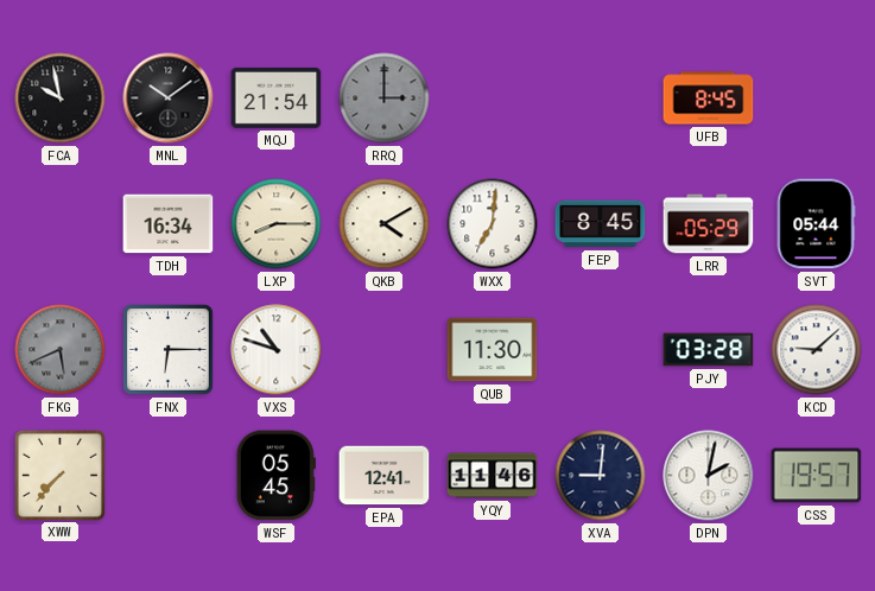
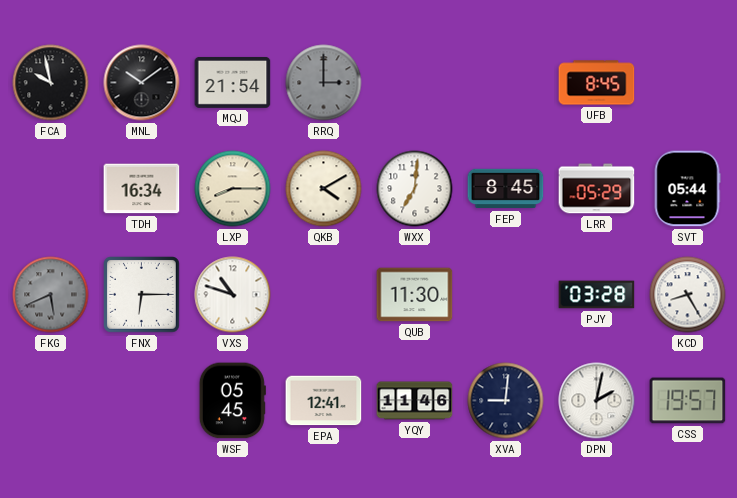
KCD: 9:08 -> 8:25
XWW: 7:37 -> none
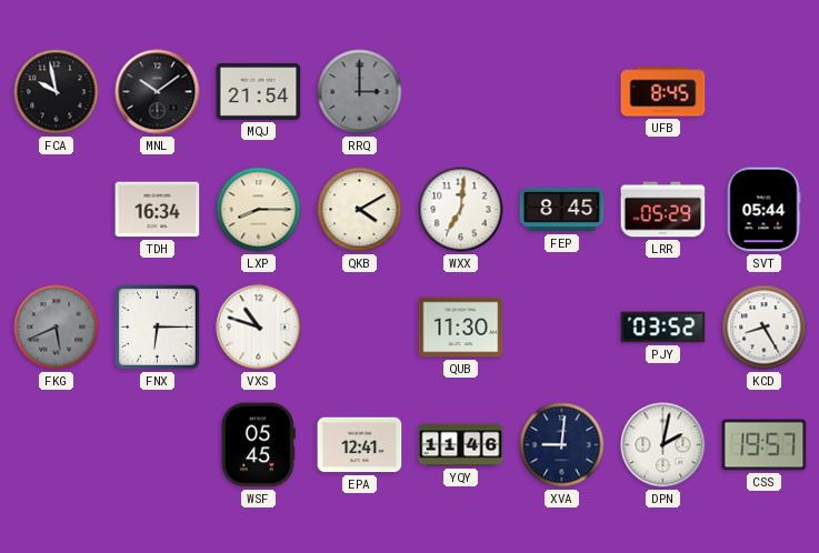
PJY: 03:28 -> 03:52
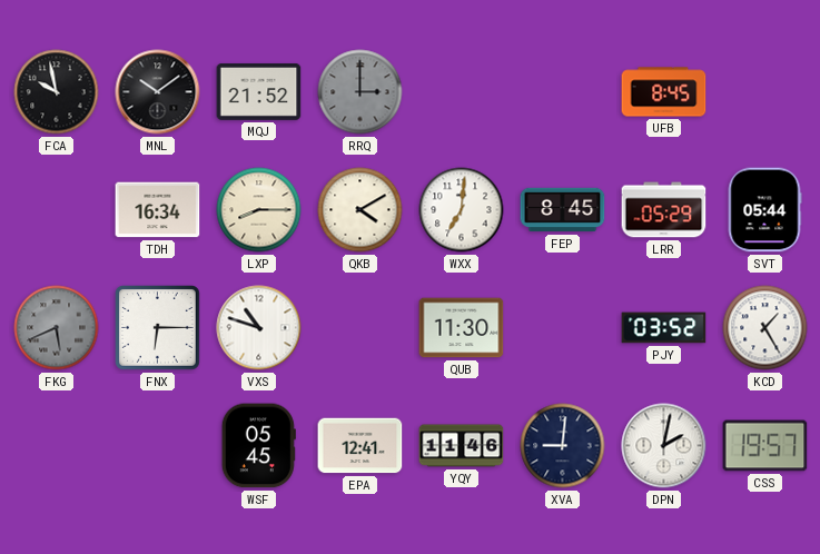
MQJ: 21:54 -> 21:52
KCD: 8:25 -> 1:25
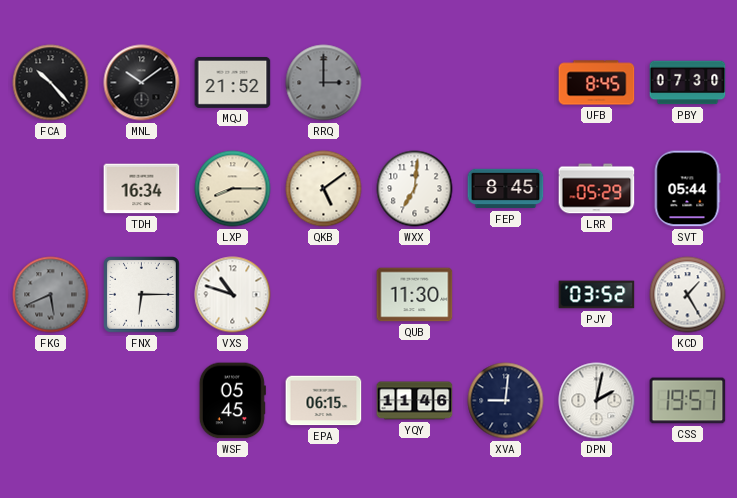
FCA: 9:58 -> 10:23
PBY: none -> 07:30
QKB: 4:10 -> 5:09
EPA: 12:41 -> 06:15
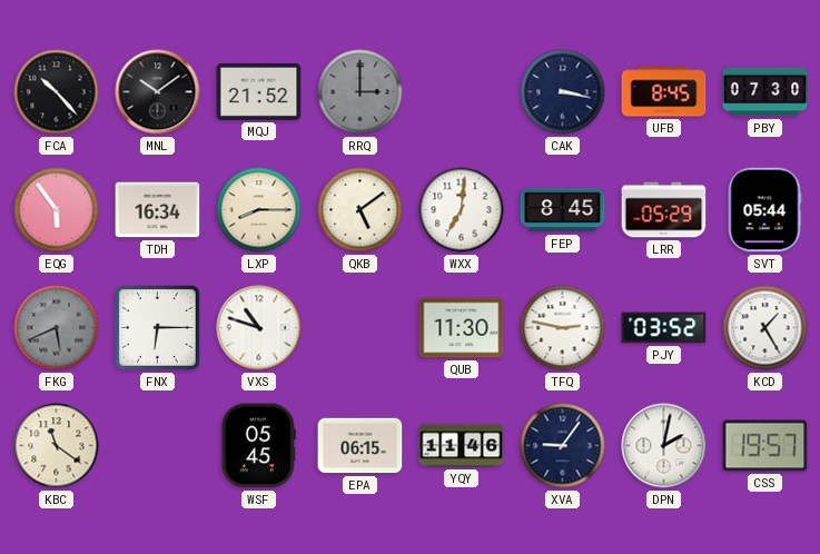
CAK: none -> 3:17
EQG: none -> 5:54
TFQ: none -> 2:47
KBC: none -> 11:21
XVA: 9:01 -> 9:06
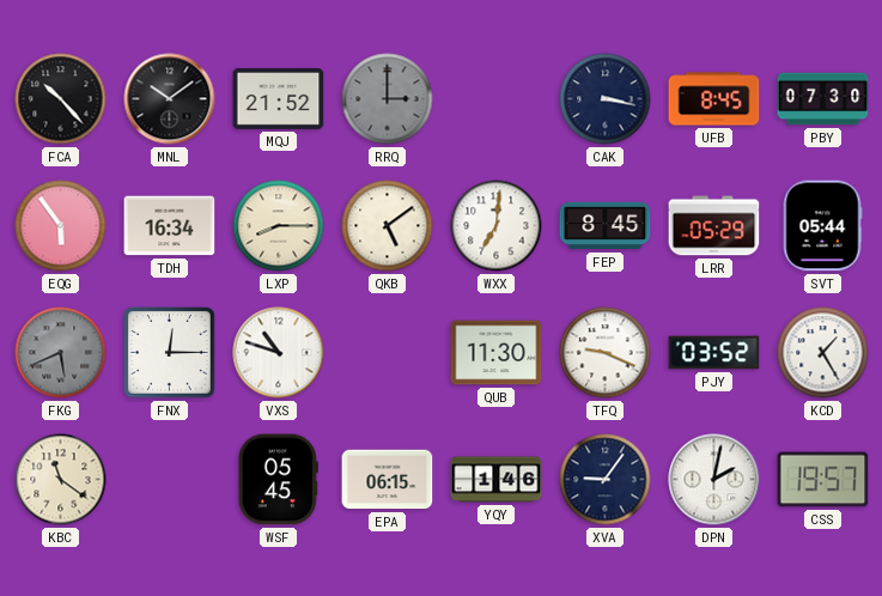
FNX: 6:15 -> 12:15
TFQ: 2:47 -> 9:19
YQY: 11:46 -> 1:46
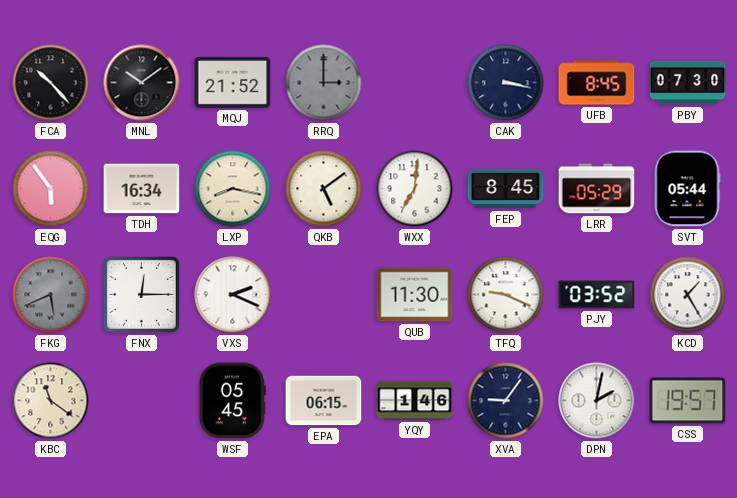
LXP: 8:15 -> 8:17
VXS: 10:48 -> 2:19
